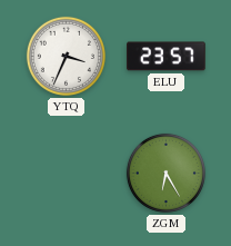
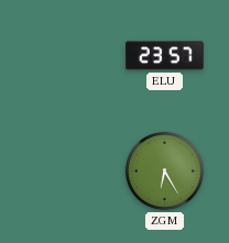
YTQ: 3:34 -> none
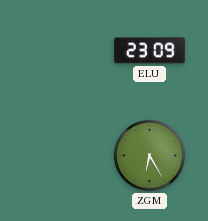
ELU: 23:57 -> 23:09
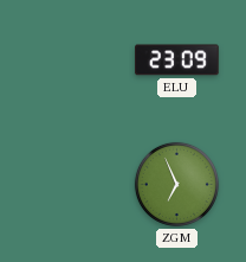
ZGM: 6:25 -> 6:56
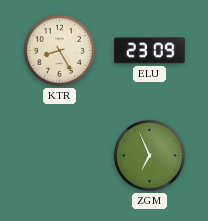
KTR: none -> 8:25
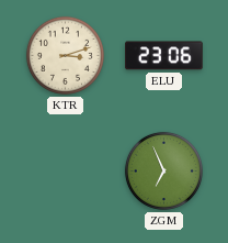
KTR: 8:25 -> 3:12
ELU: 23:09 -> 23:06
